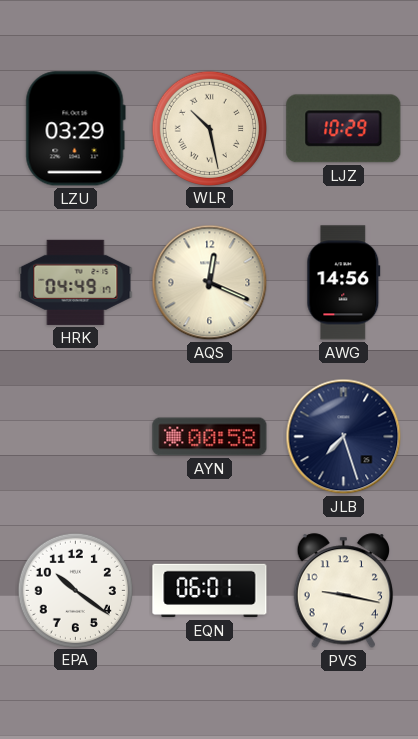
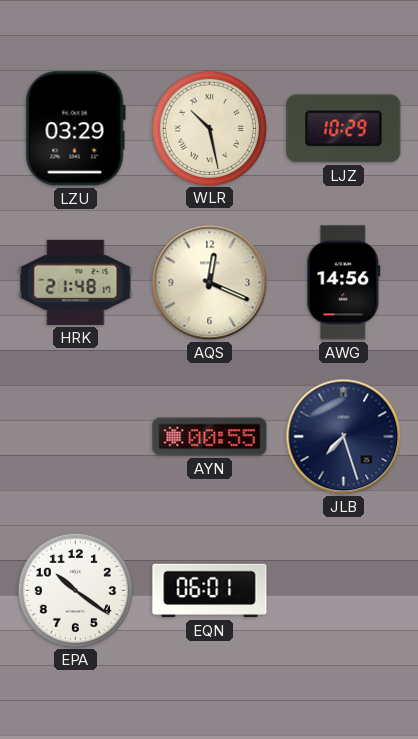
HRK: 04:49 -> 21:48
AYN: 00:58 -> 00:55
PVS: 9:17 -> none
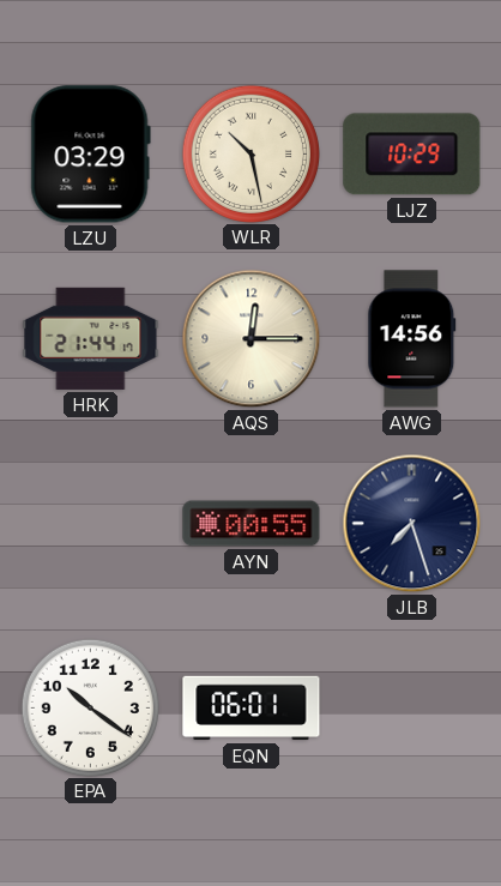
HRK: 21:48 -> 21:44
AQS: 12:19 -> 12:15
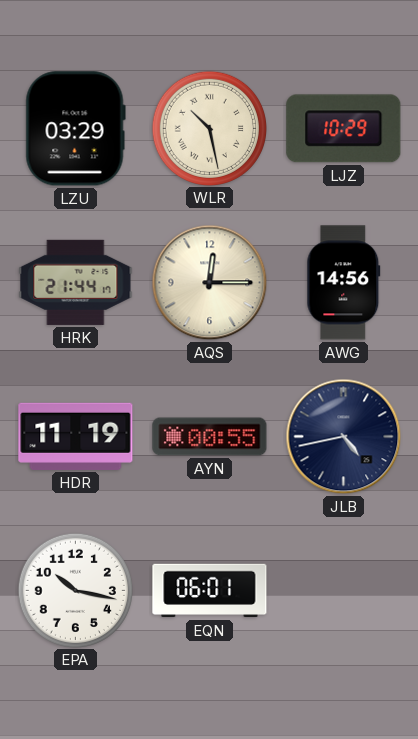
HDR: none -> 11:19
JLB: 7:27 -> 4:43
EPA: 10:21 -> 10:17
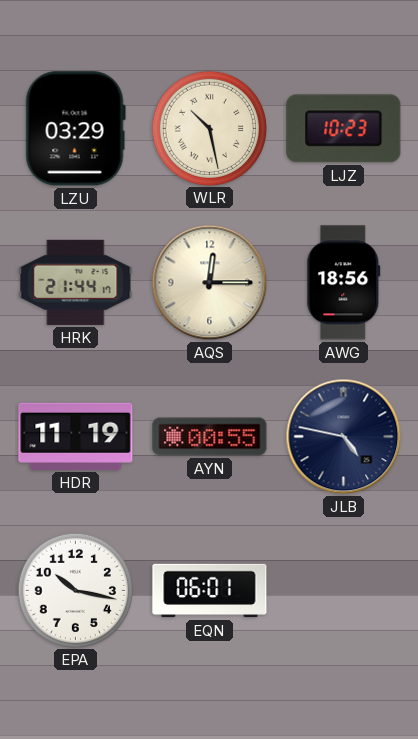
LJZ: 10:29 -> 10:23
AWG: 14:56 -> 18:56
JLB: 4:43 -> 4:47
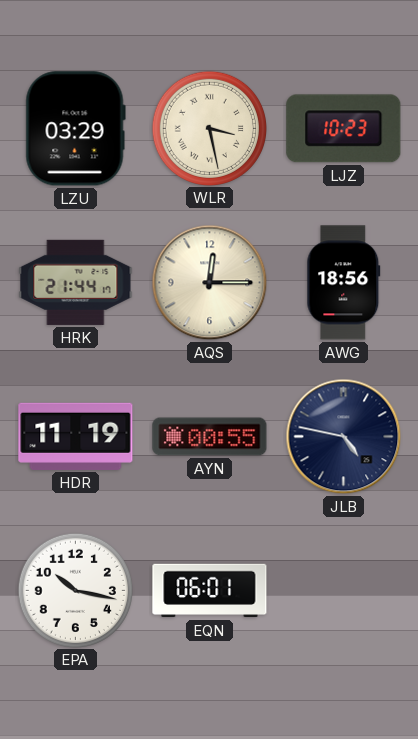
WLR: 10:28 -> 3:28
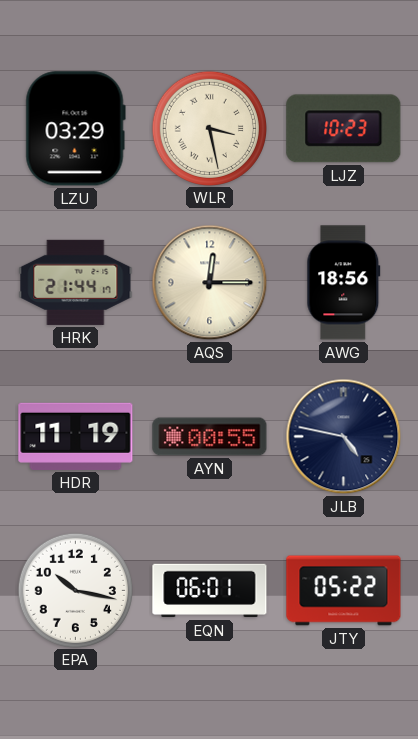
JTY: none -> 05:22
